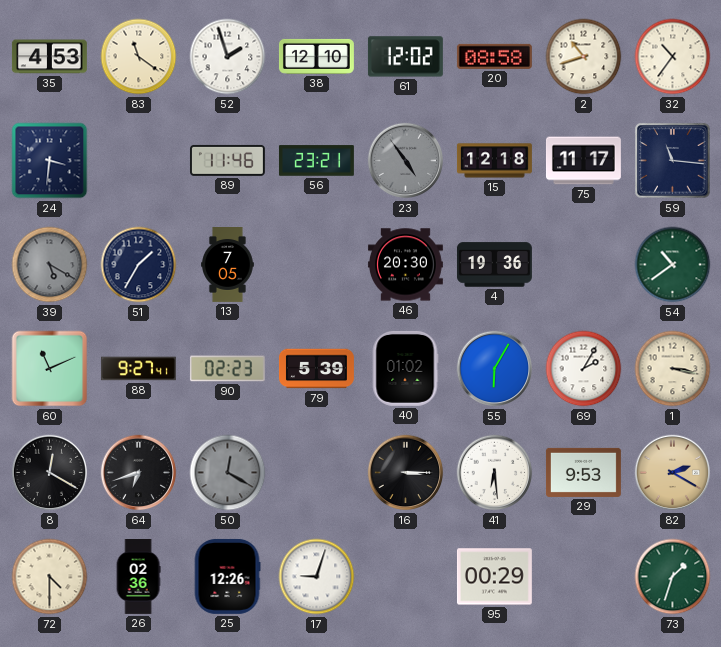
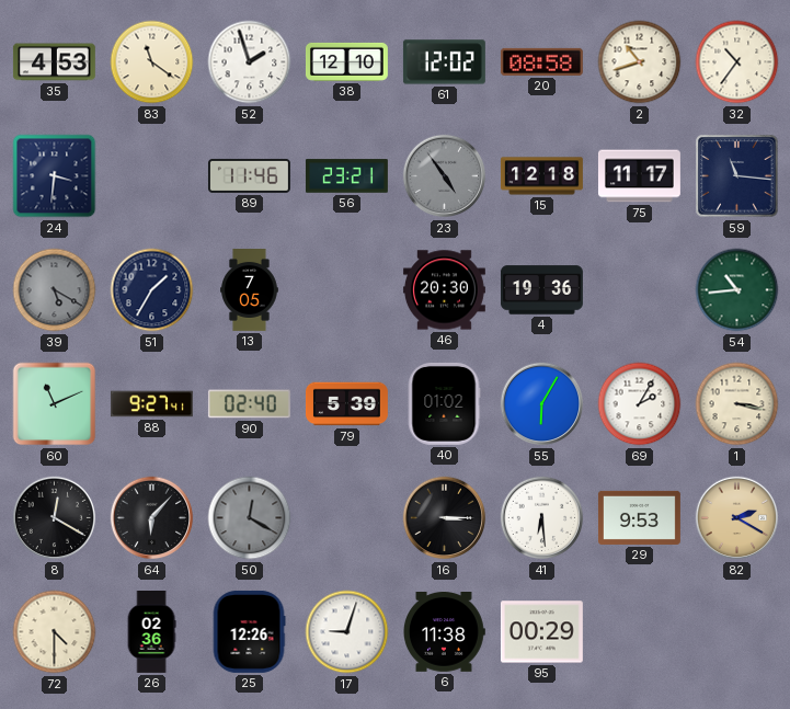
54: 10:39 -> 10:44
90: 02:23 -> 02:40
64: 6:42 -> 6:07
6: none -> 11:38
73: 1:33 -> none
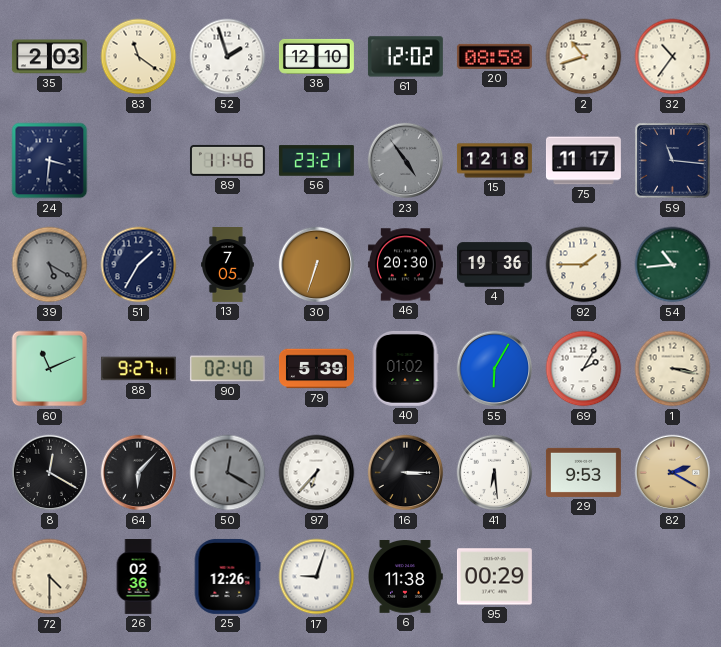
35: 4:53 -> 2:03
30: none -> 6:33
92: none -> 1:45
97: none -> 6:37
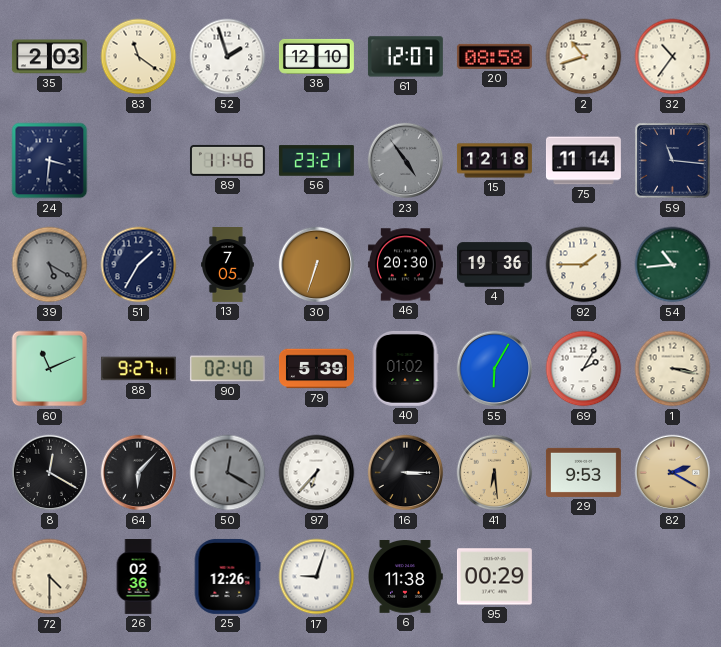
61: 12:02 -> 12:07
75: 11:17 -> 11:14
41 dial: white -> champagne
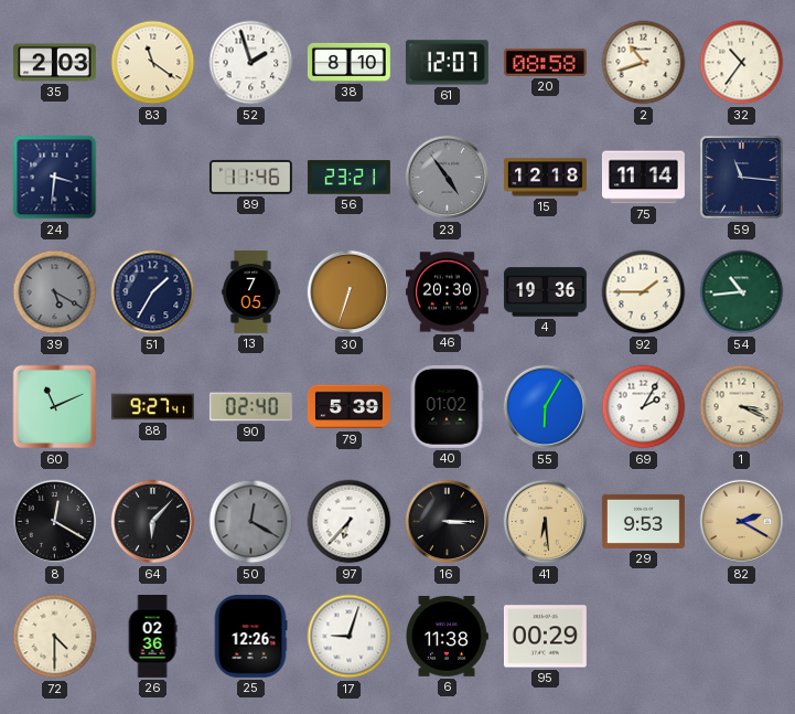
38: 12:10 -> 8:10
1: 3:17 -> 3:19
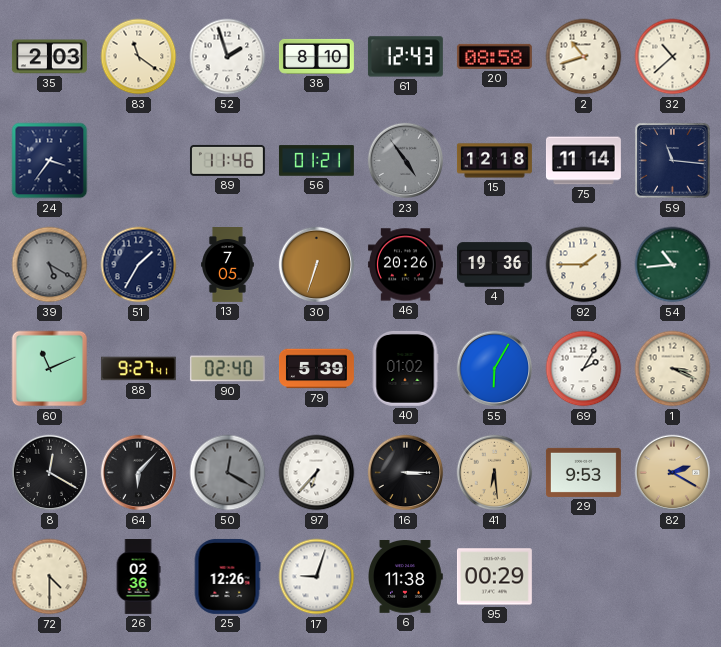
61: 12:07 -> 12:43
32: 10:36 -> 10:38
24: 3:31 -> 3:36
56: 23:21 -> 01:21
46: 20:30 -> 20:26
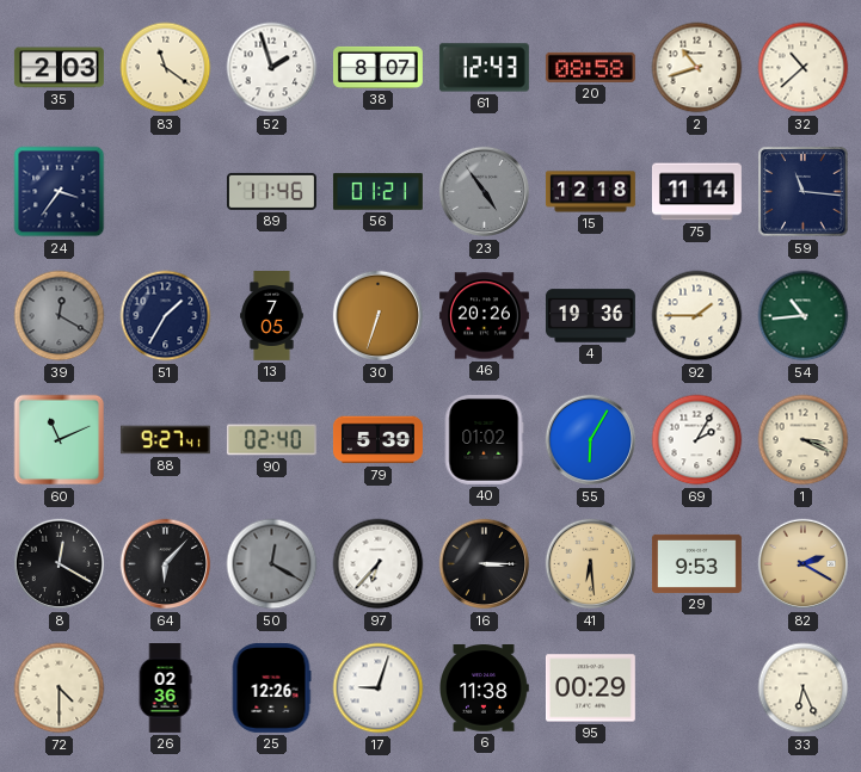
38: 8:10 -> 8:07
39: 5:20 -> 12:20
33: none -> 6:26
